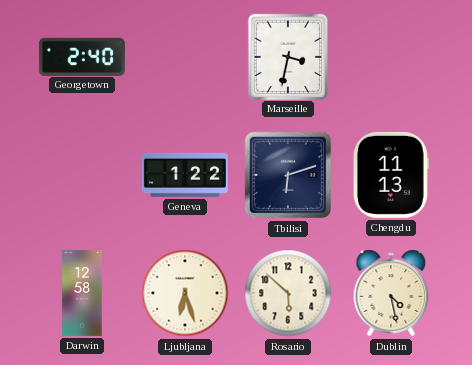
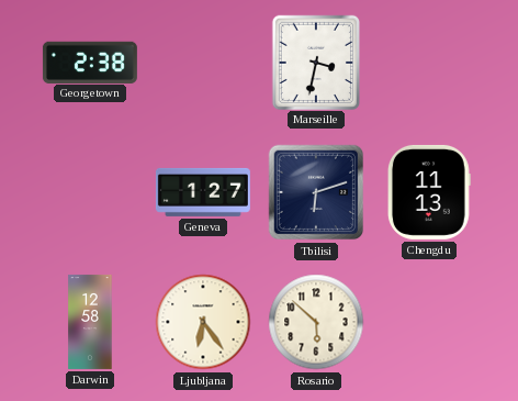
Georgetown: 2:40 -> 2:38
Geneva: 1:22 -> 1:27
Ljubljana: 6:27 -> 6:24
Dublin: 4:28 -> none
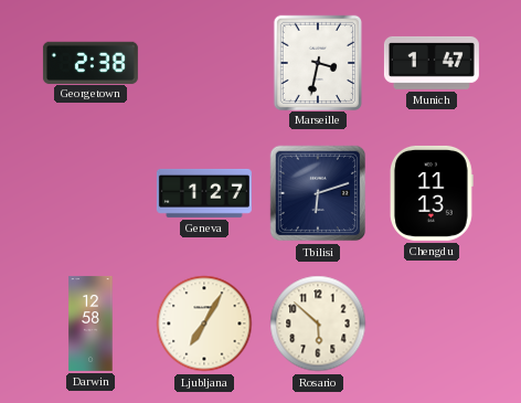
Munich: none -> 1:47
Ljubljana: 6:24 -> 7:05
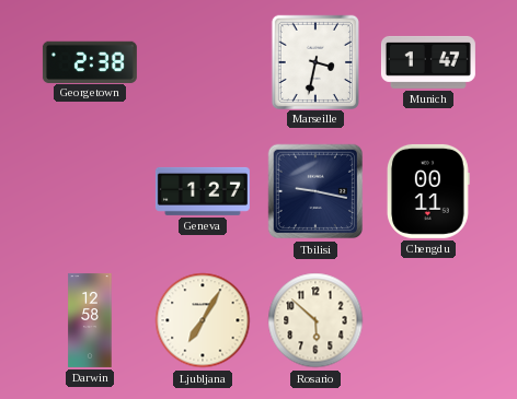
Tbilisi: 6:12 -> 9:17
Chengdu: 11:13 -> 00:11
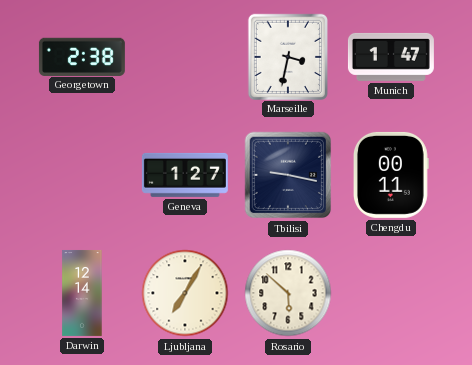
Darwin: 12:58 -> 12:14
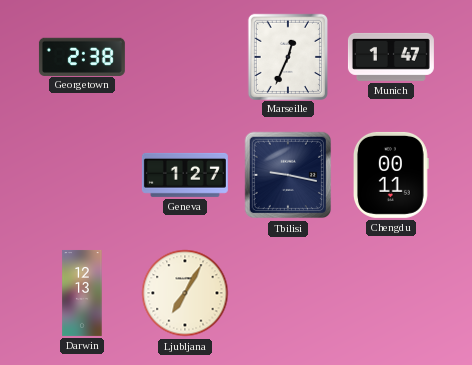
Marseille: 3:32 -> 12:34
Darwin: 12:14 -> 12:13
Rosario: 5:52 -> none
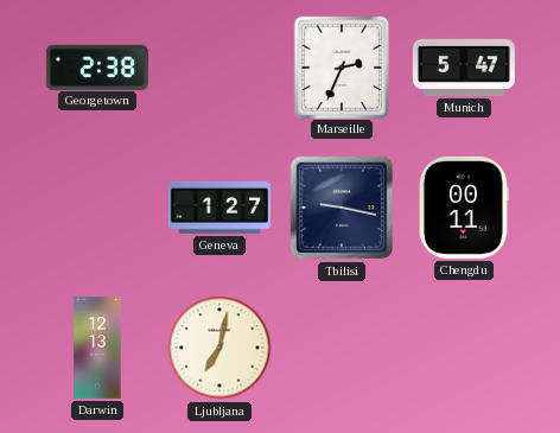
Marseille: 12:34 -> 2:34
Munich: 1:47 -> 5:47
Ljubljana: 7:05 -> 7:02
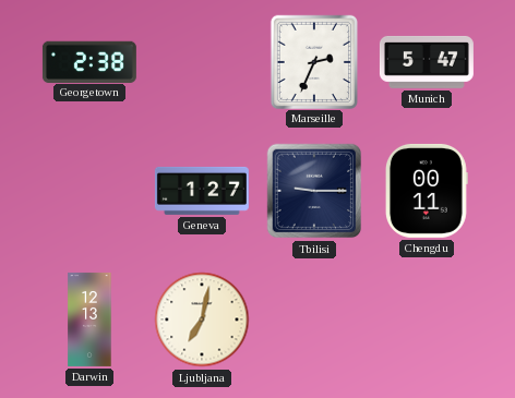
Tbilisi: 9:17 -> 9:15
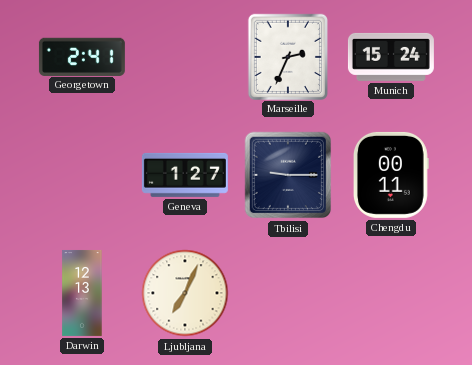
Georgetown: 2:38 -> 2:41
Munich: 5:47 -> 15:24
Ljubljana: 7:02 -> 7:04
